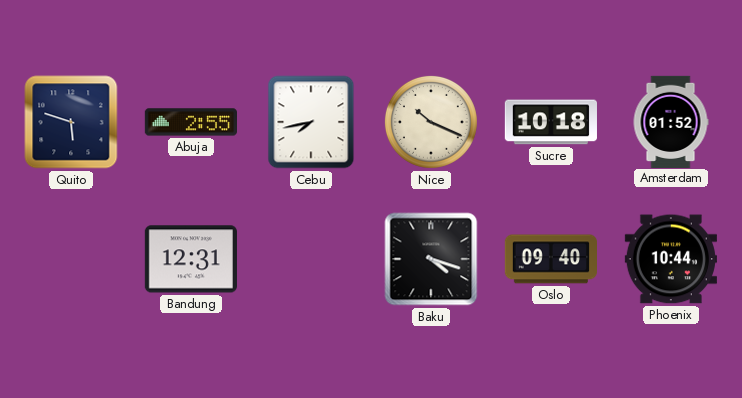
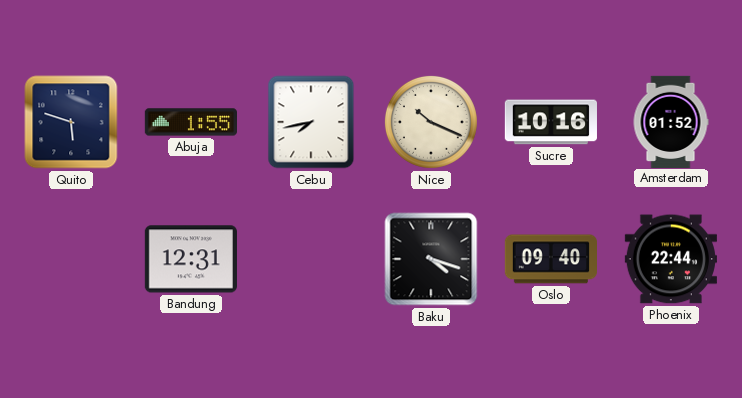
Abuja: 2:55 -> 1:55
Sucre: 10:18 -> 10:16
Phoenix: 10:44 -> 22:44
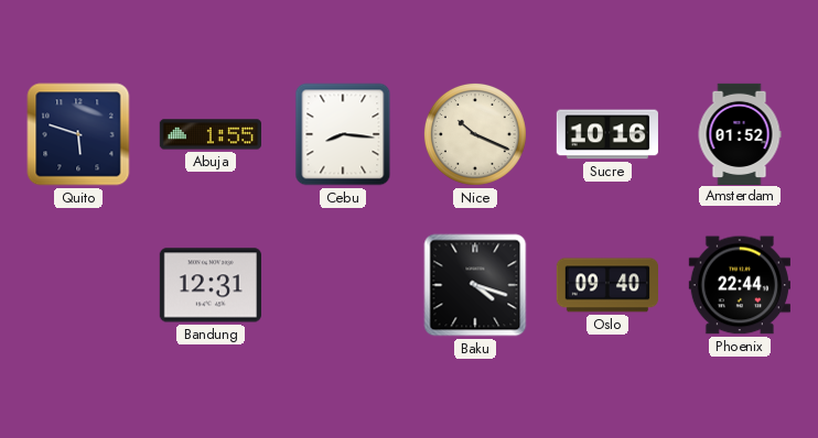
Cebu: 7:43 -> 8:16
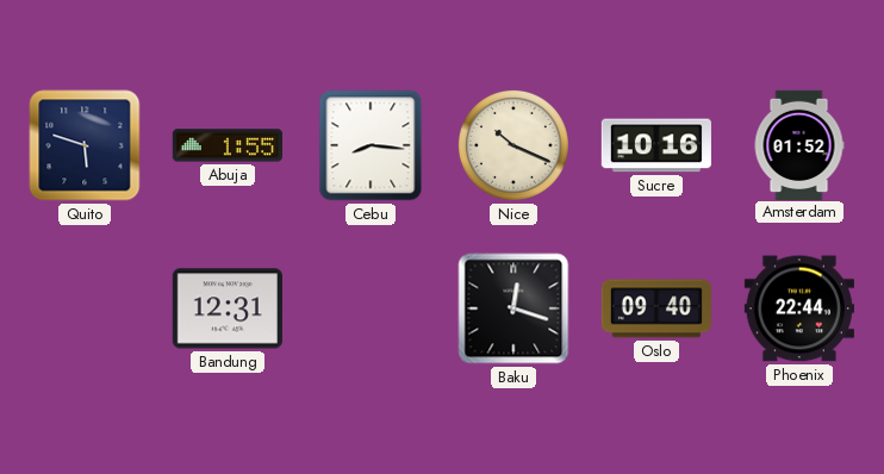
Baku: 4:18 -> 12:18
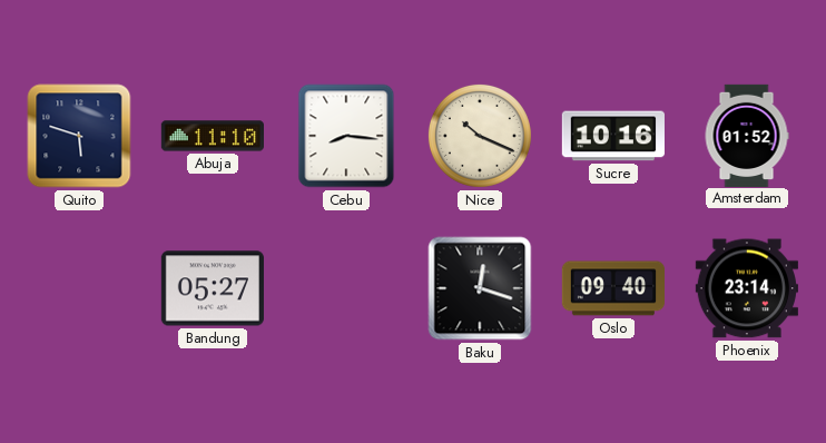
Abuja: 1:55 -> 11:10
Bandung: 12:31 -> 05:27
Phoenix: 22:44 -> 23:14
